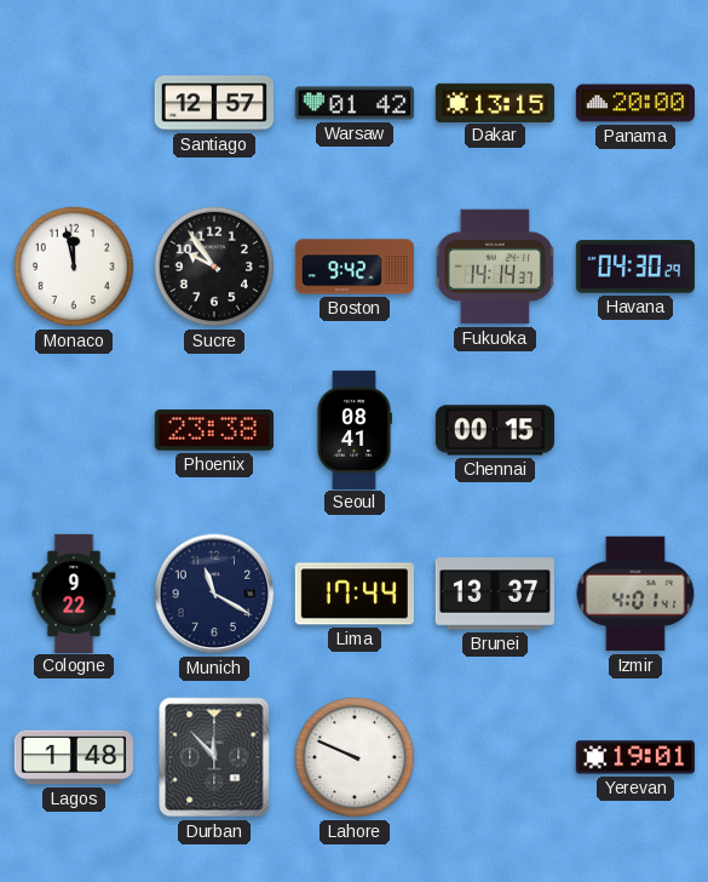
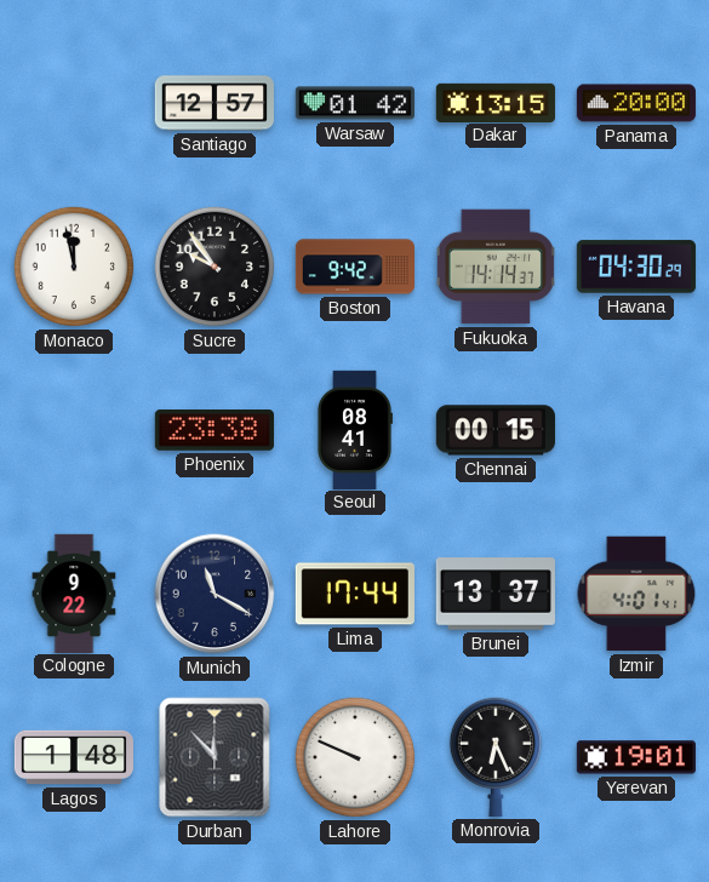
Monrovia: none -> 6:26
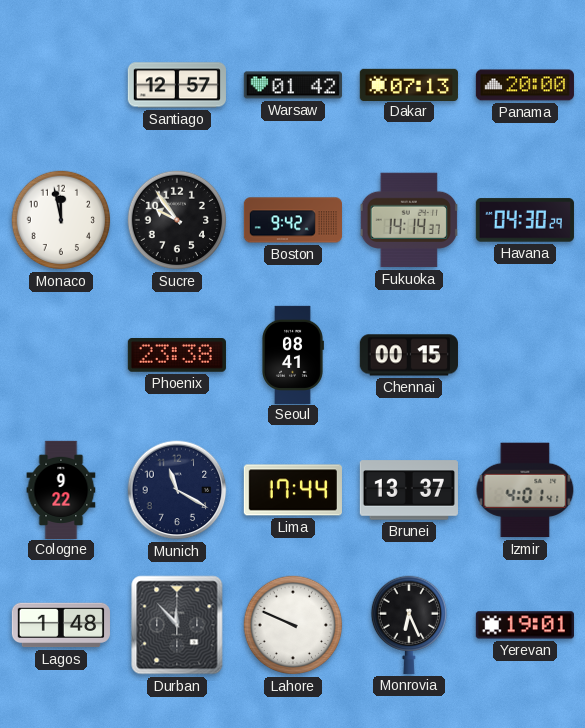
Dakar: 13:15 -> 07:13
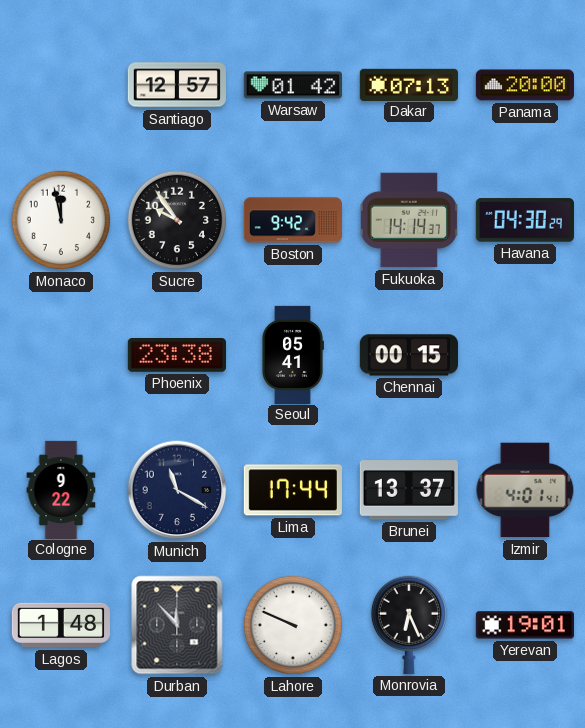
Seoul: 08:41 -> 05:41
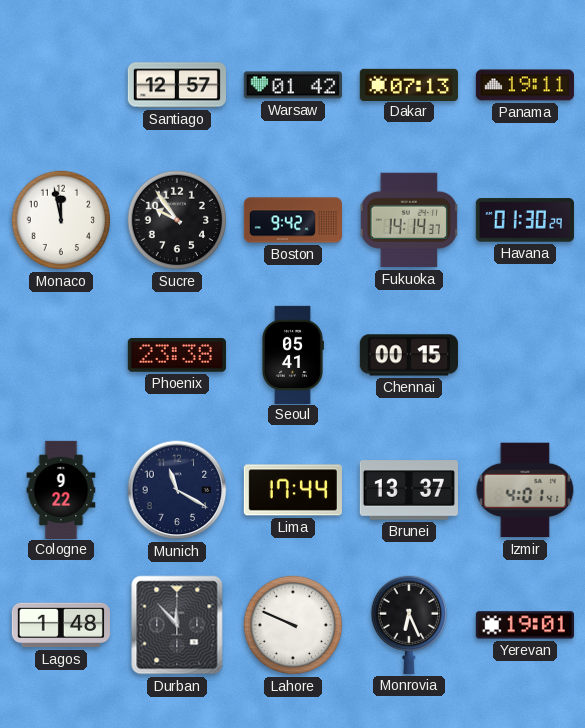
Panama: 20:00 -> 19:11
Havana: 04:30 -> 01:30
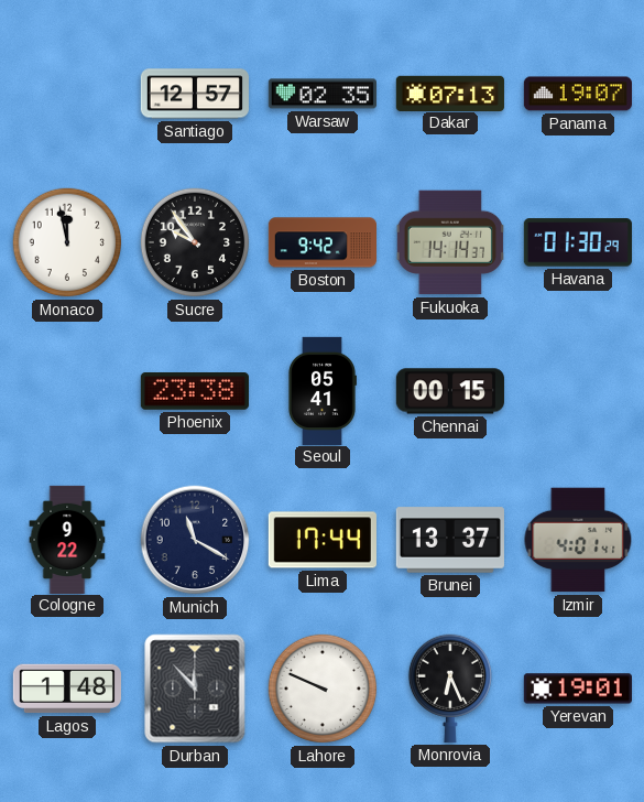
Warsaw: 01:42 -> 02:35
Panama: 19:11 -> 19:07
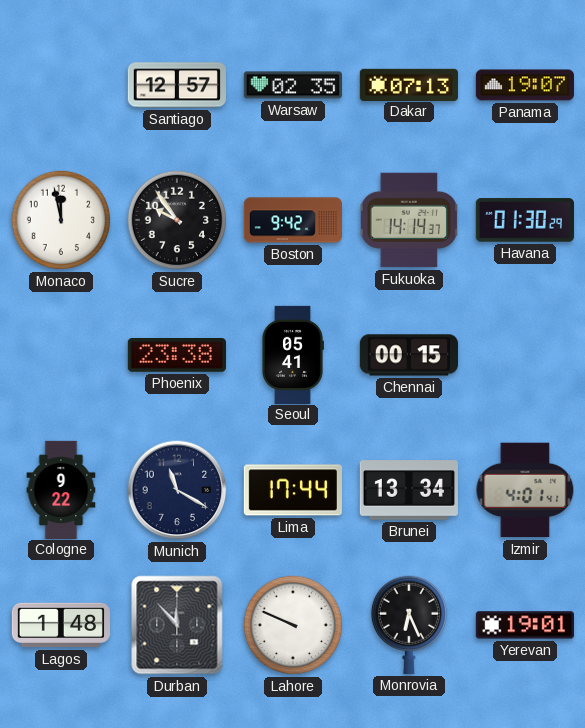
Brunei: 13:37 -> 13:34
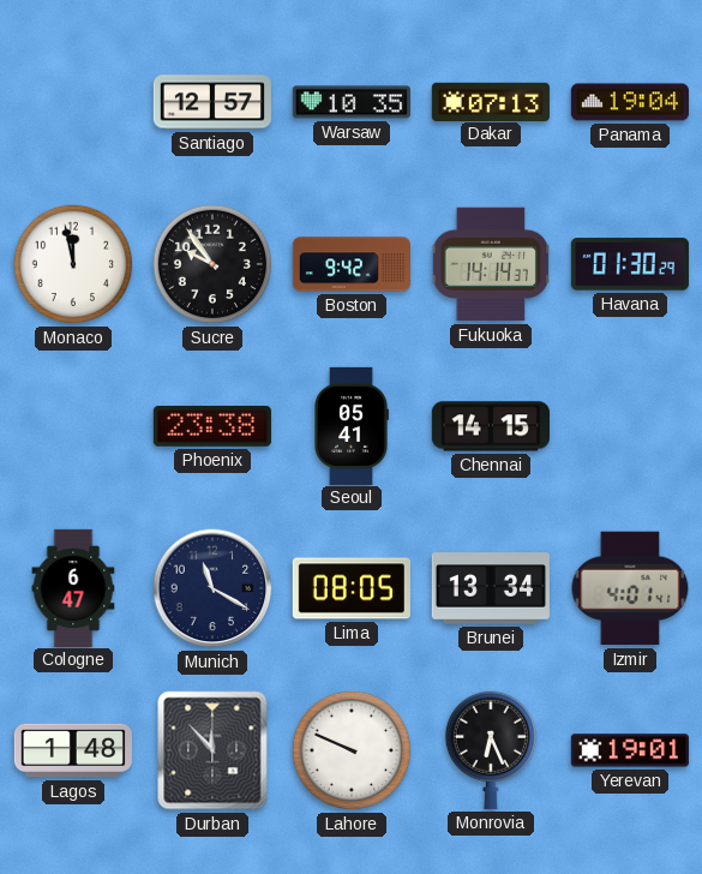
Warsaw: 02:35 -> 10:35
Panama: 19:07 -> 19:04
Chennai: 00:15 -> 14:15
Cologne: 9:22 -> 6:47
Lima: 17:44 -> 08:05
